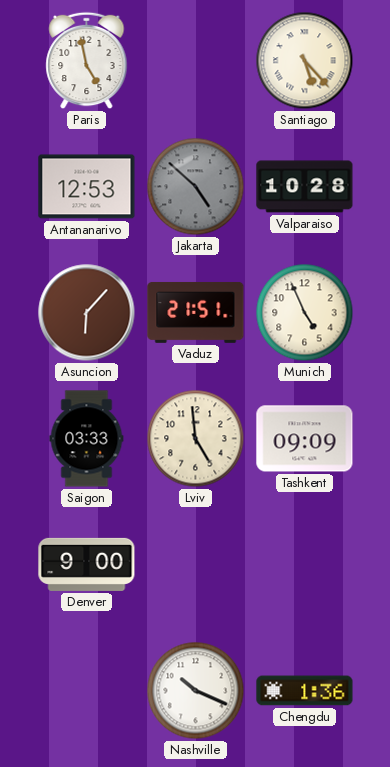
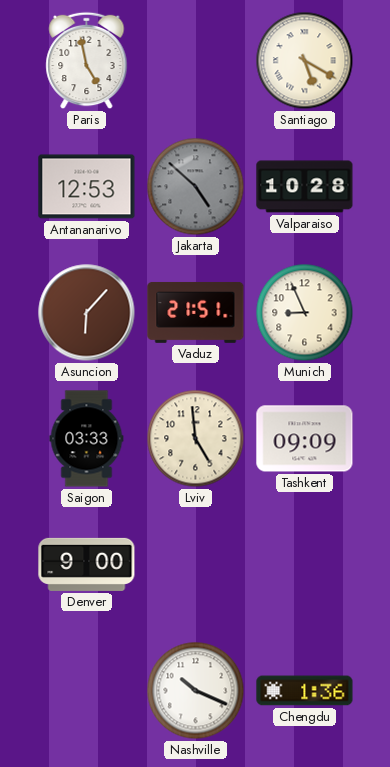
Santiago: 5:23 -> 5:20
Munich: 4:56 -> 8:56
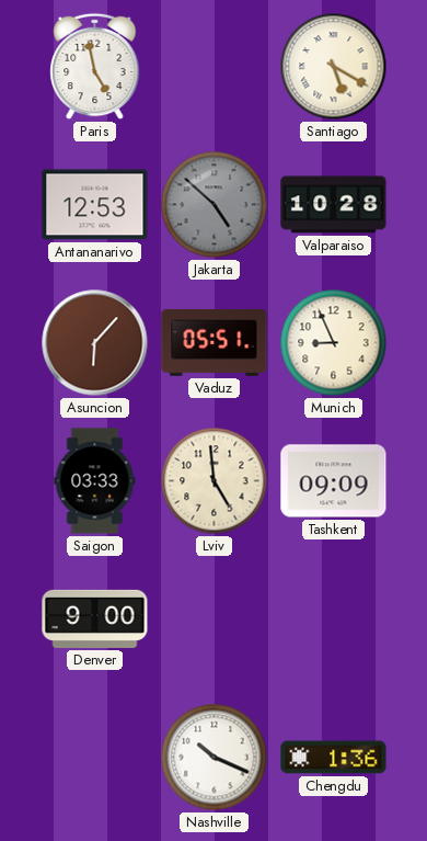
Vaduz: 21:51 -> 05:51
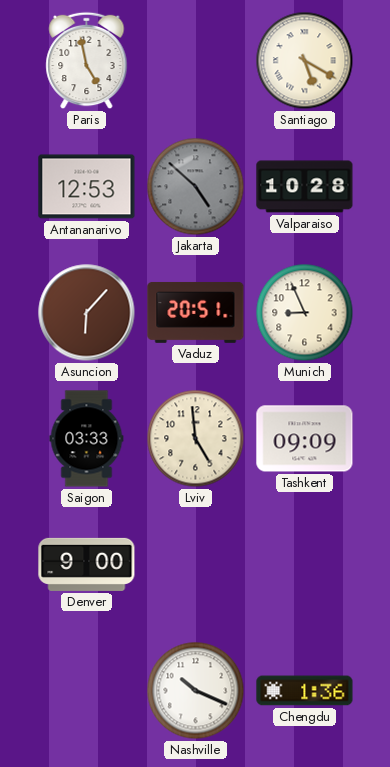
Vaduz: 05:51 -> 20:51
